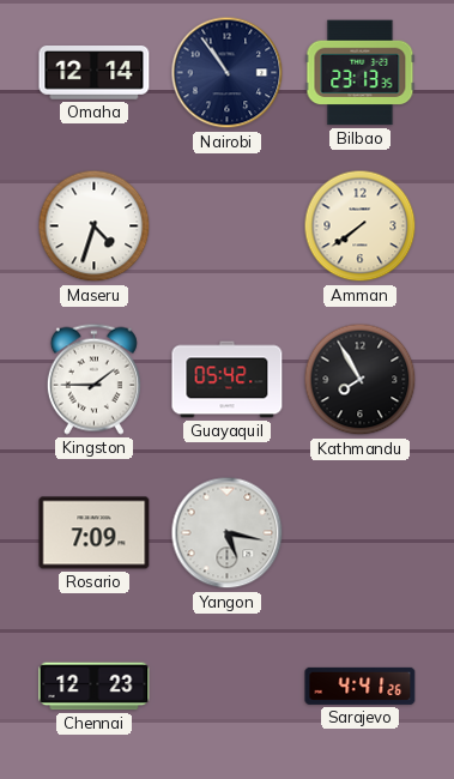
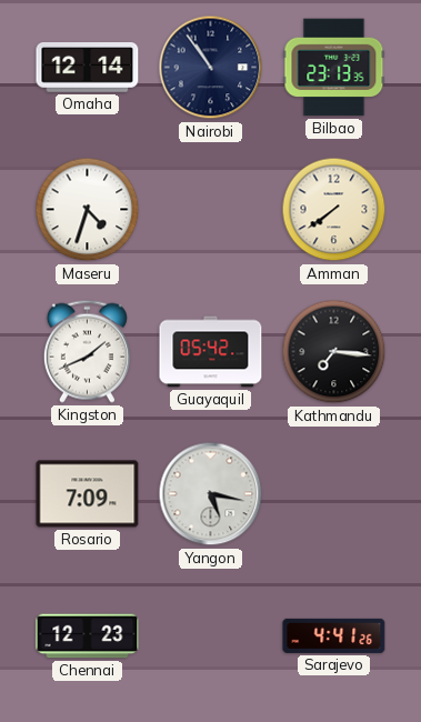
Kingston: 1:45 -> 1:41
Kathmandu: 7:55 -> 7:16
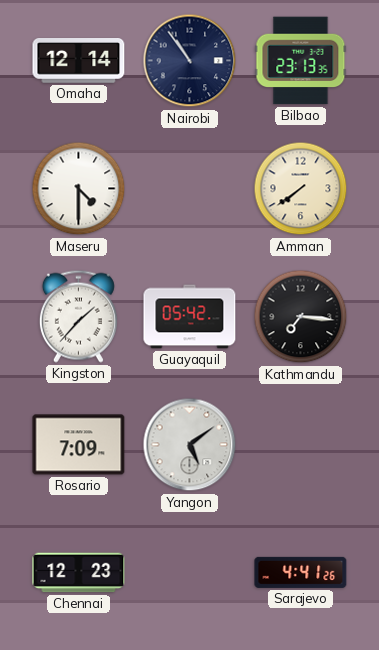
Maseru: 4:33 -> 4:30
Kingston: 1:41 -> 1:37
Yangon: 5:17 -> 5:09
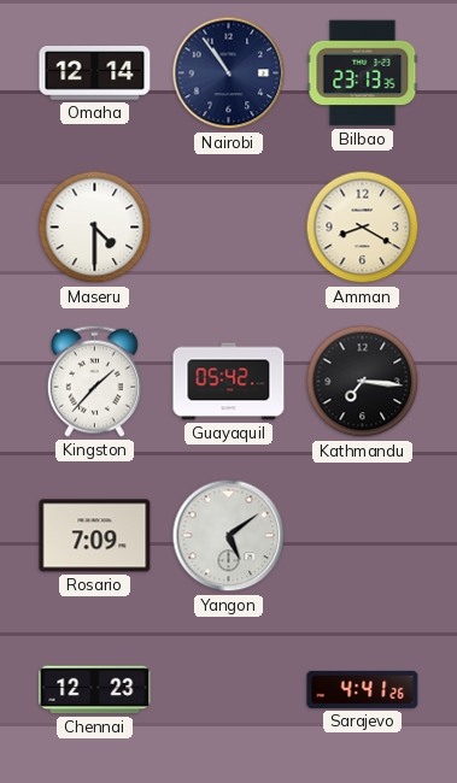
Amman: 7:39 -> 8:20
